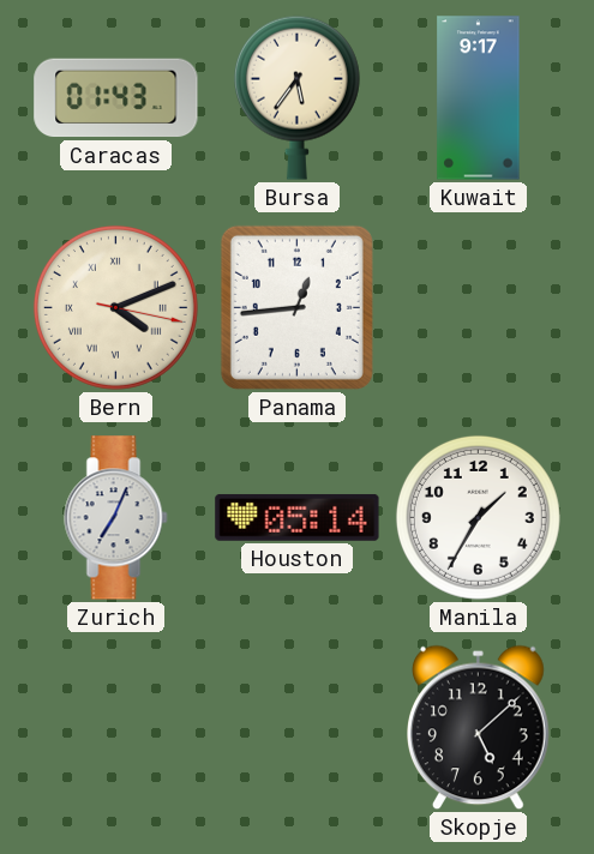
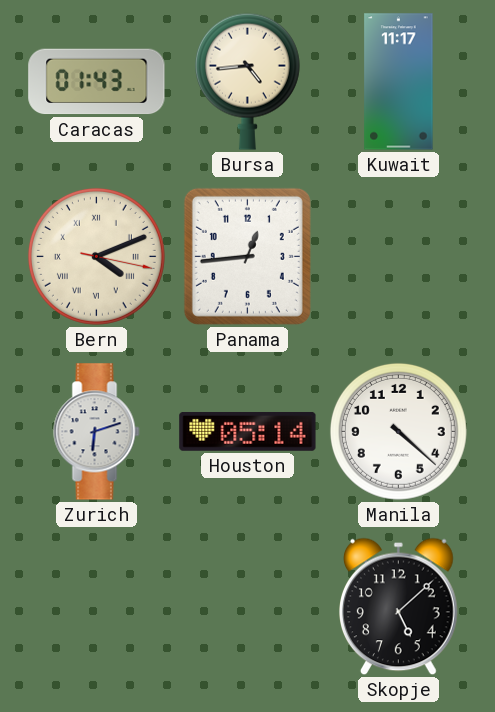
Bursa: 5:36 -> 4:44
Kuwait: 9:17 -> 11:17
Zurich: 7:04 -> 6:12
Manila: 1:35 -> 4:22
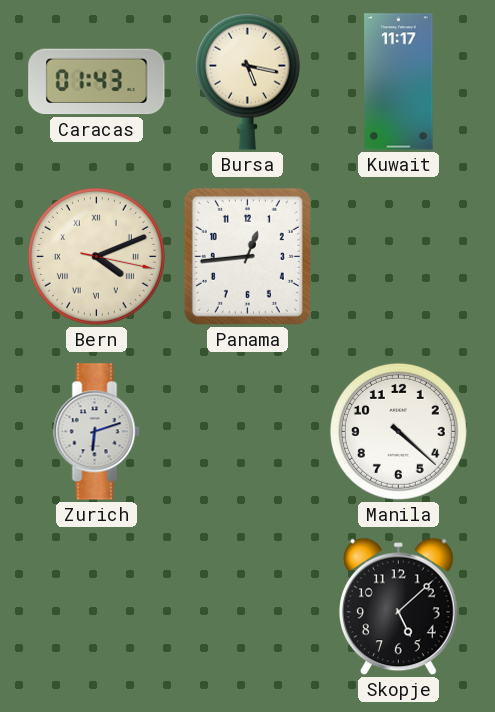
Bursa: 4:44 -> 5:17
Houston: 05:14 -> none
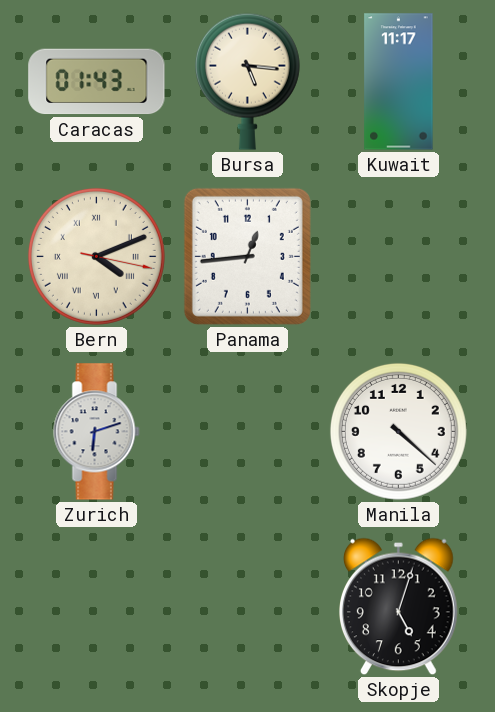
Bursa: 5:17 -> 5:16
Skopje: 5:08 -> 5:03
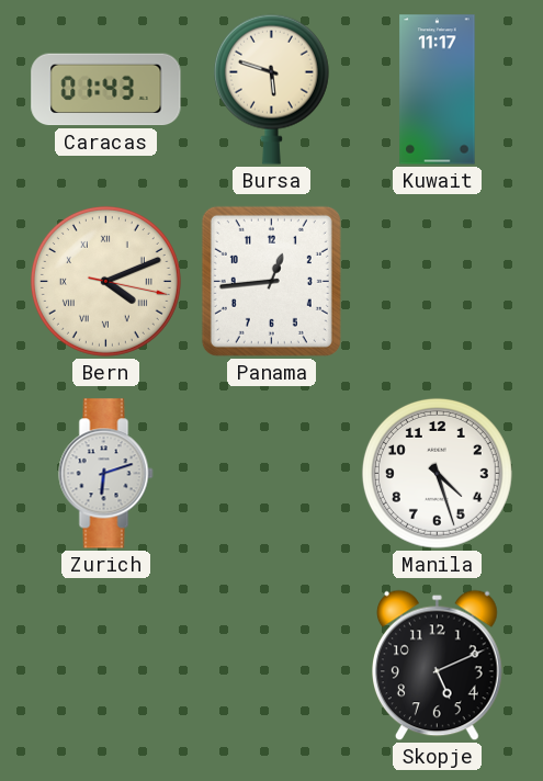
Bursa: 5:16 -> 5:48
Manila: 4:22 -> 4:27
Skopje: 5:03 -> 5:11
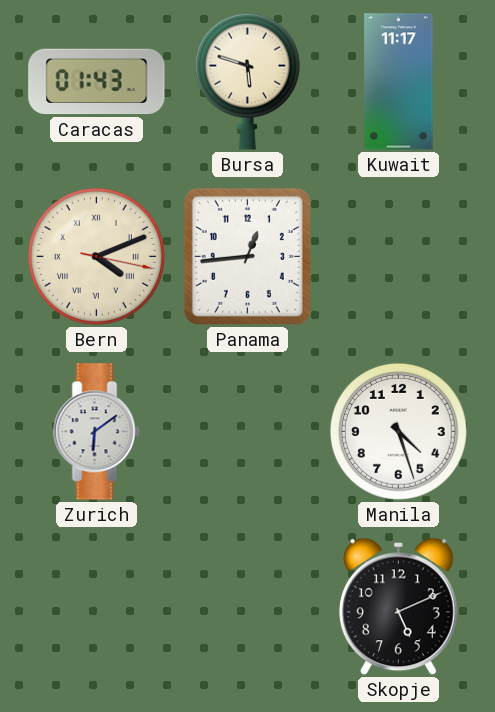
Zurich: 6:12 -> 6:09
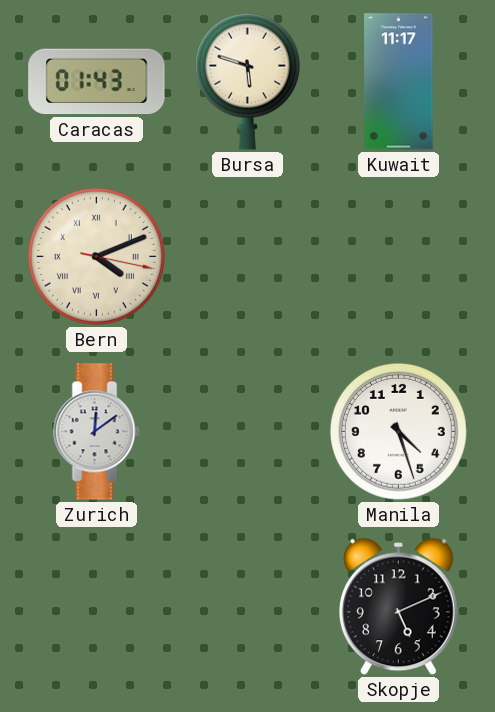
Panama: 12:44 -> none
Zurich: 6:09 -> 12:09
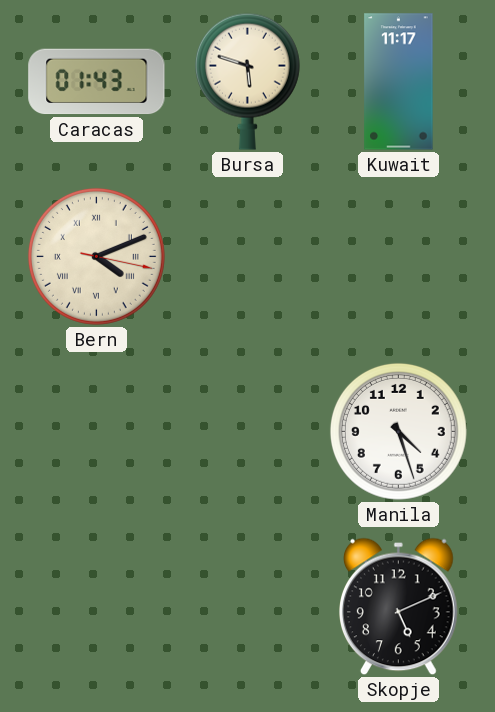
Zurich: 12:09 -> none
